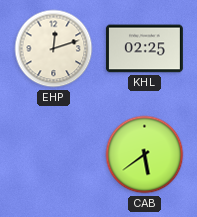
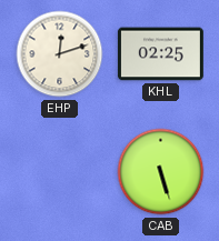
CAB: 5:39 -> 5:27
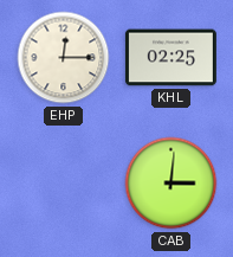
EHP: 12:12 -> 12:15
CAB: 5:27 -> 3:01
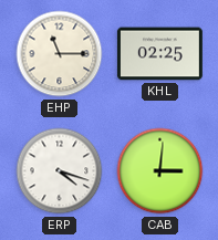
EHP: 12:15 -> 11:15
ERP: none -> 4:18
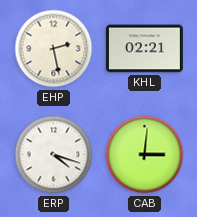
EHP: 11:15 -> 2:28
KHL: 02:25 -> 02:21
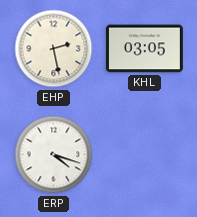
KHL: 02:21 -> 03:05
CAB: 3:01 -> none
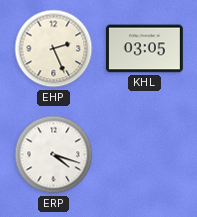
EHP: 2:28 -> 2:26
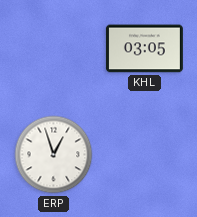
EHP: 2:26 -> none
ERP: 4:18 -> 12:57
